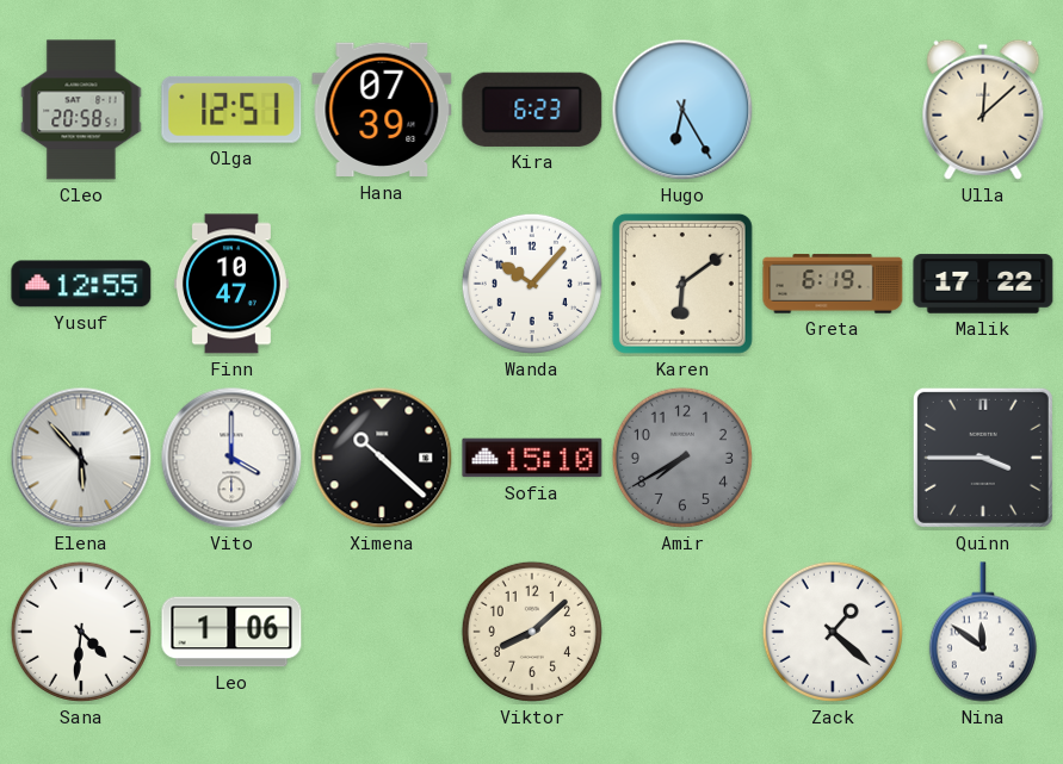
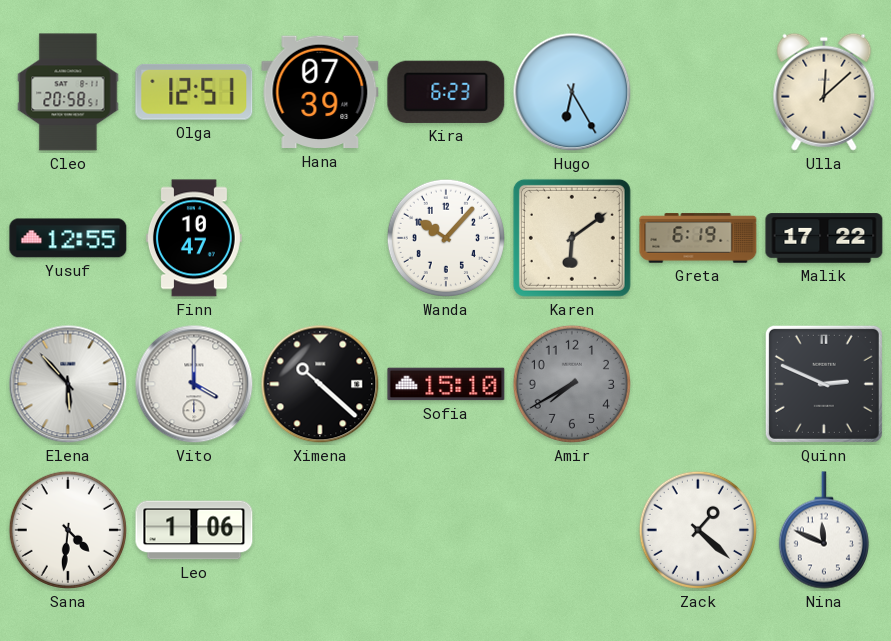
Quinn: 3:45 -> 2:49
Viktor: 8:08 -> none
Nina: 11:51 -> 11:49
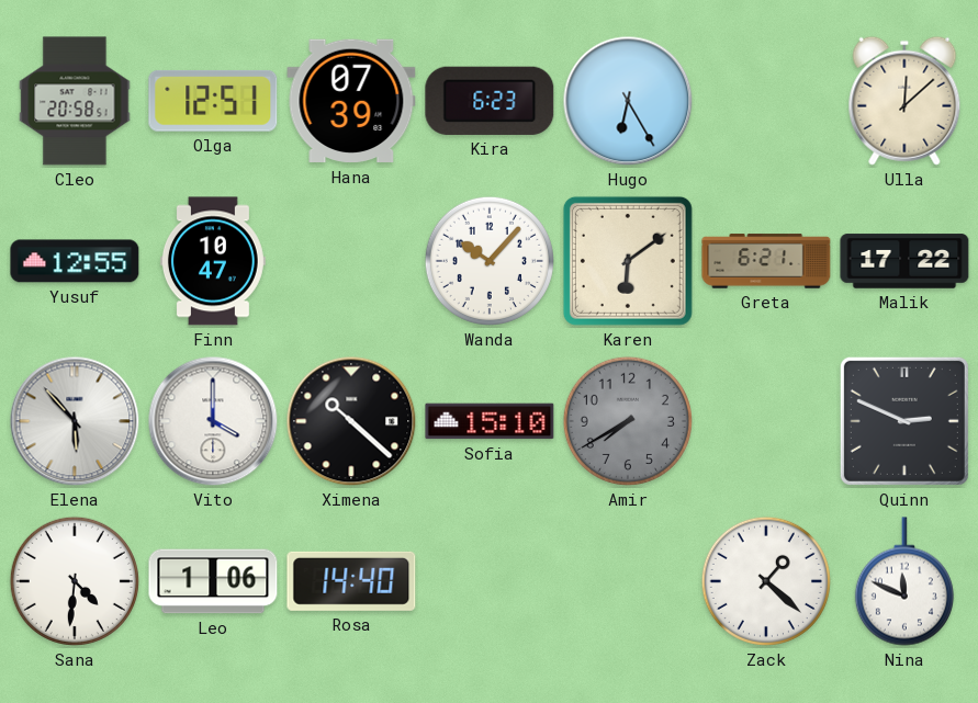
Greta: 6:19 -> 6:21
Rosa: none -> 14:40
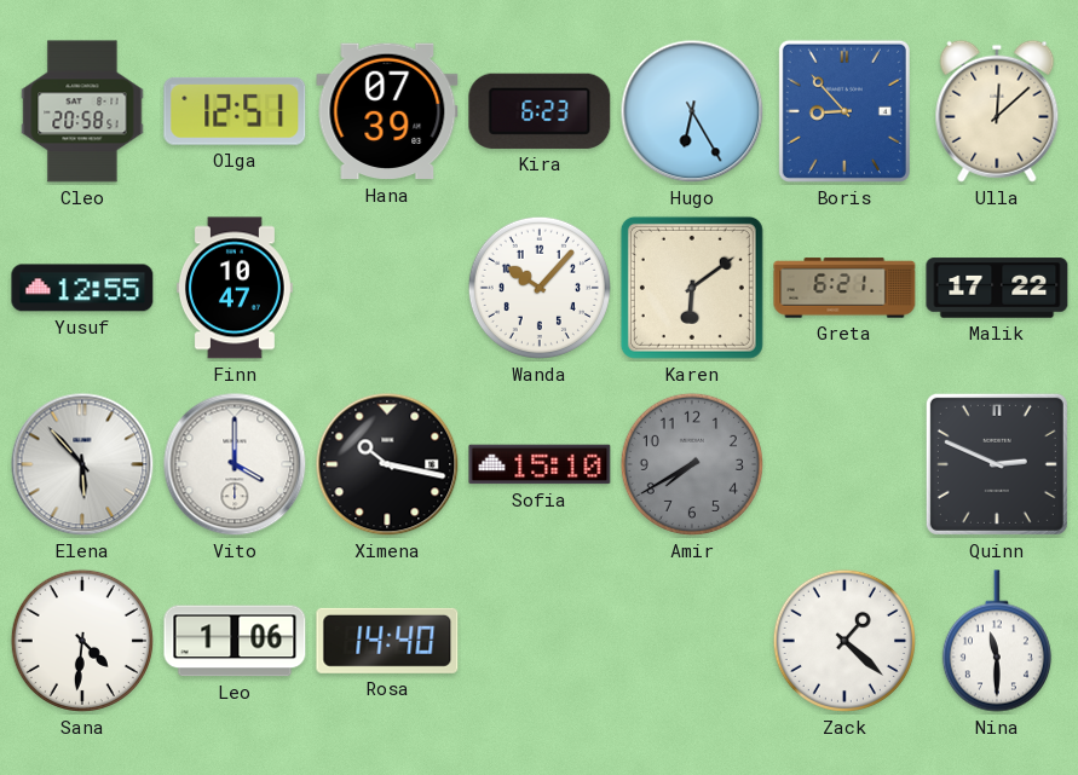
Boris: none -> 8:53
Ximena: 10:22 -> 10:17
Nina: 11:49 -> 11:30
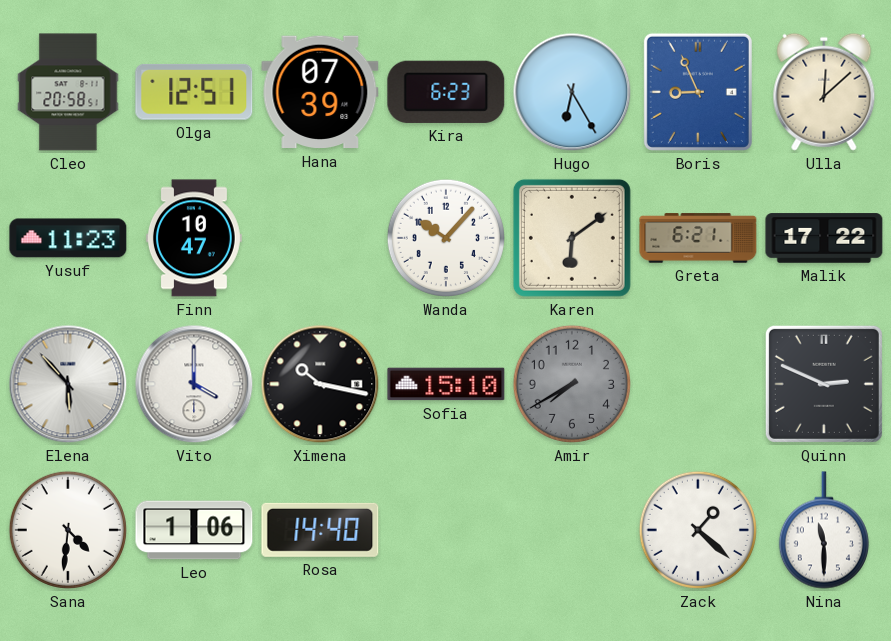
Boris: 8:53 -> 8:56
Yusuf: 12:55 -> 11:23
